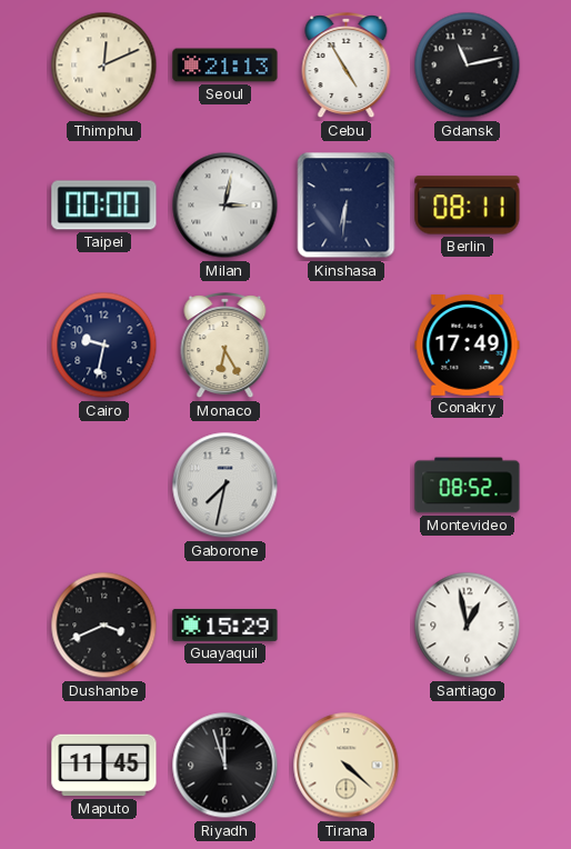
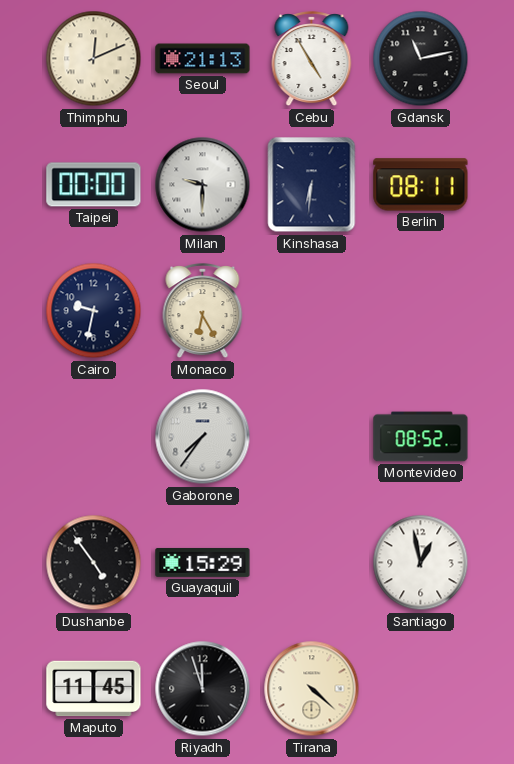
Milan: 3:02 -> 9:30
Conakry: 17:49 -> none
Gaborone: 7:32 -> 7:36
Dushanbe: 3:41 -> 4:54
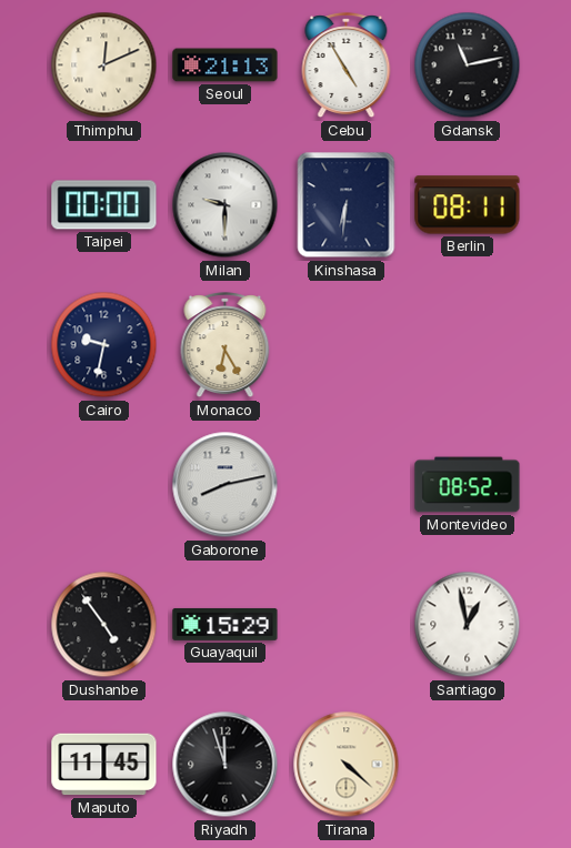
Gaborone: 7:36 -> 8:13
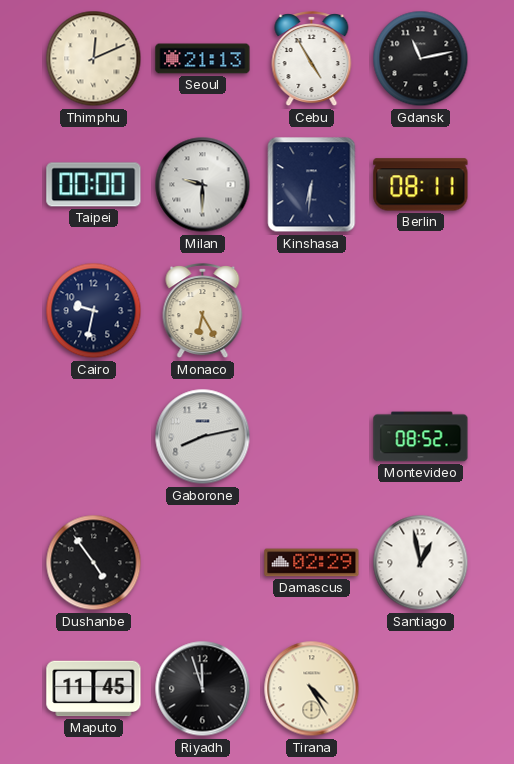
Guayaquil: 15:29 -> none
Damascus: none -> 02:29
Tirana: 4:22 -> 4:25
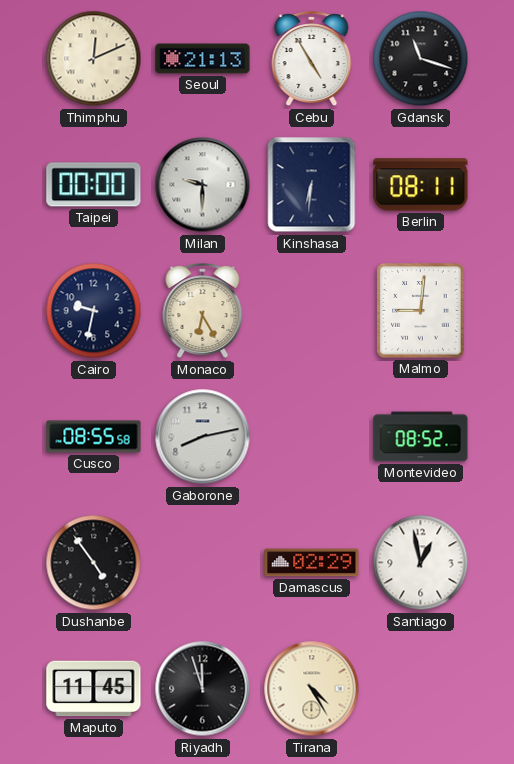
Gdansk: 11:13 -> 11:18
Malmo: none -> 9:01
Cusco: none -> 08:55
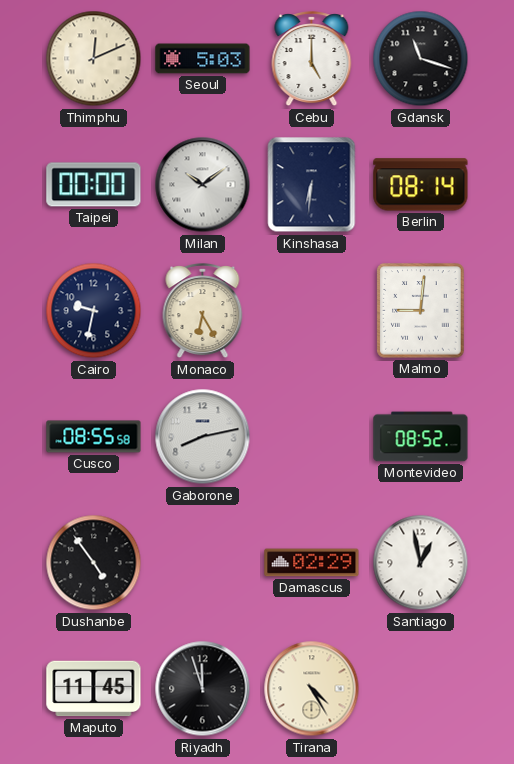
Seoul: 21:13 -> 5:03
Cebu: 4:55 -> 5:00
Milan: 9:30 -> 10:09
Berlin: 08:11 -> 08:14
